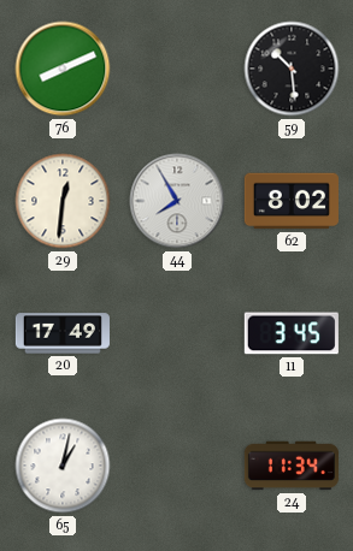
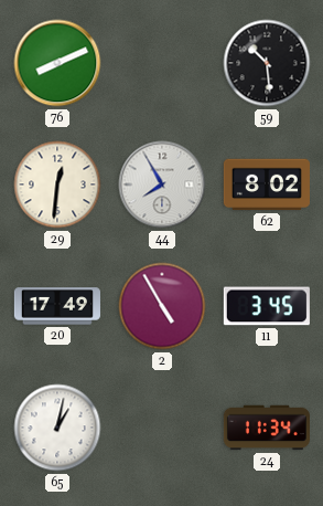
2: none -> 4:55
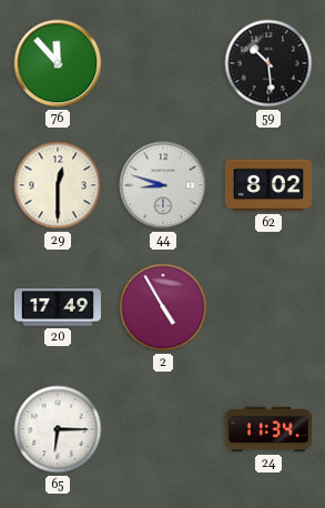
76: 8:11 -> 11:53
29: 12:31 -> 12:30
44: 7:55 -> 8:48
11: 3:45 -> none
65: 1:02 -> 6:15
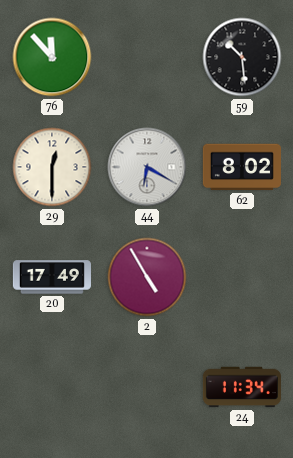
44: 8:48 -> 6:20
65: 6:15 -> none
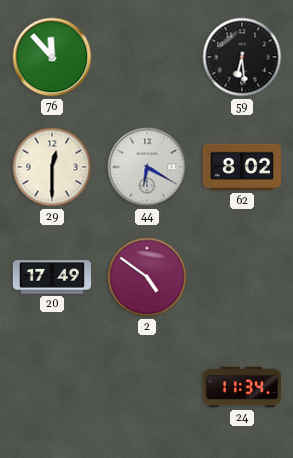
59: 10:29 -> 6:29
2: 4:55 -> 4:51
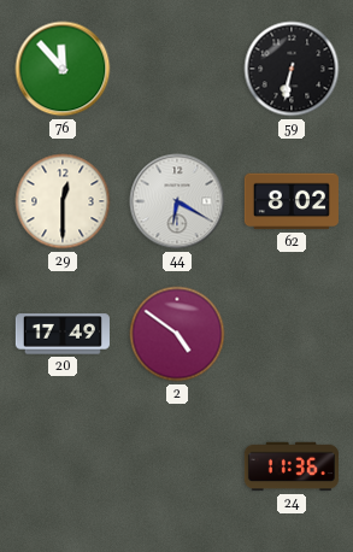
59: 6:29 -> 6:32
24: 11:34 -> 11:36
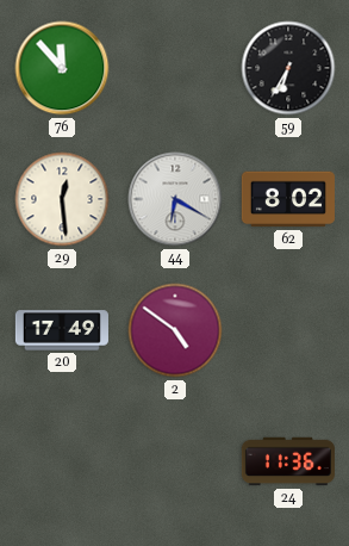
59: 6:32 -> 6:35
29: 12:30 -> 12:29
